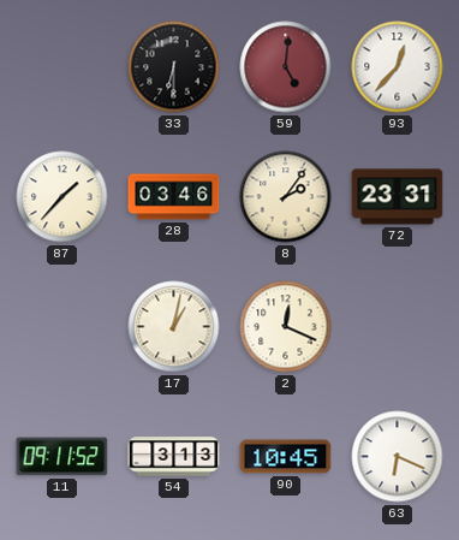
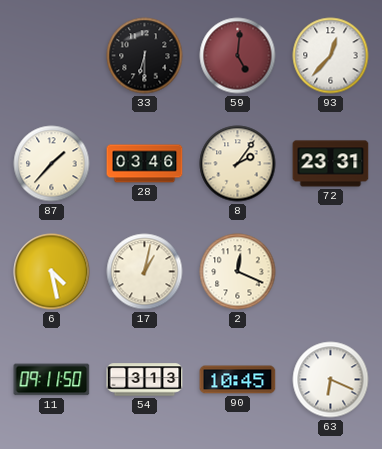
6: none -> 4:28
11: 09:11:52 -> 09:11:50
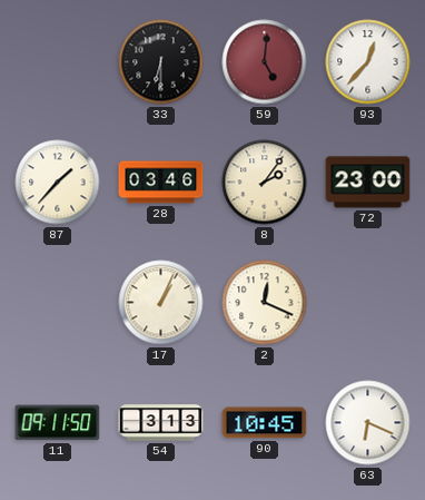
72: 23:31 -> 23:00
6: 4:28 -> none
17: 1:02 -> 1:04
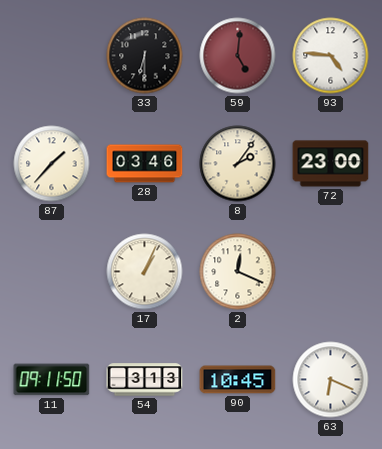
93: 12:37 -> 4:46
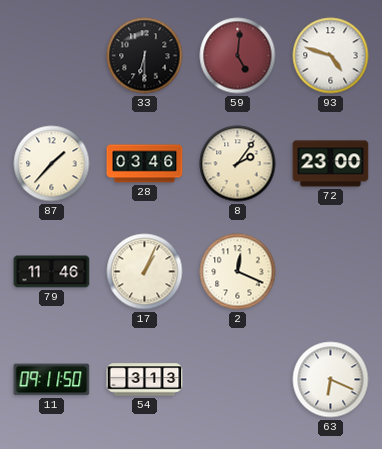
93: 4:46 -> 4:48
79: none -> 11:46
90: 10:45 -> none
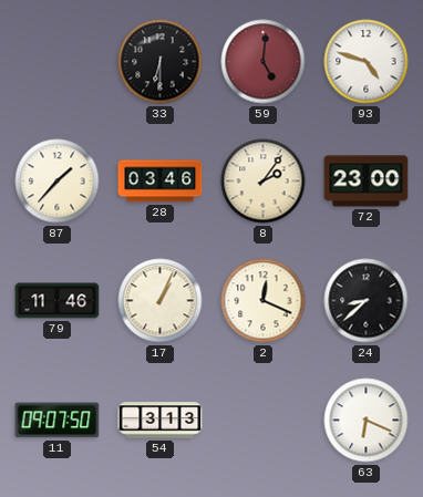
24: none -> 8:38
11: 09:11 -> 09:07
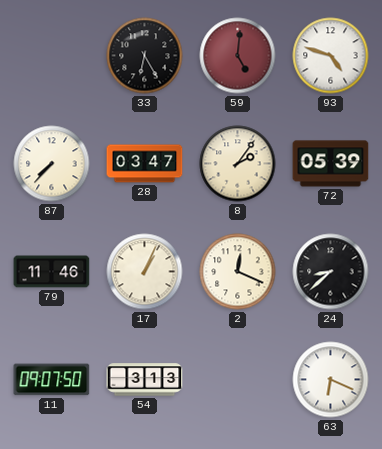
33: 6:30 -> 6:25
87: 1:37 -> 7:37
28: 03:46 -> 03:47
72: 23:00 -> 05:39
